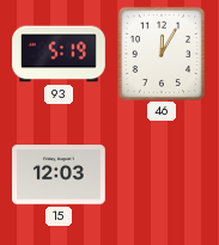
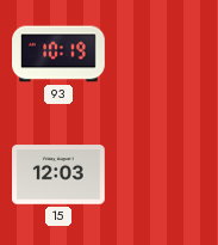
93: 5:19 -> 10:19
46: 12:05 -> none
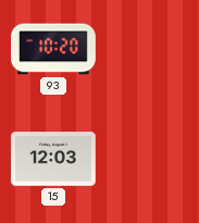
93: 10:19 -> 10:20
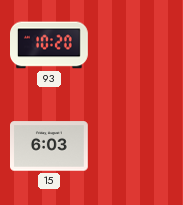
15: 12:03 -> 6:03
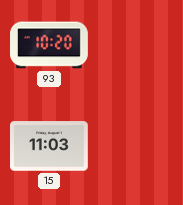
15: 6:03 -> 11:03
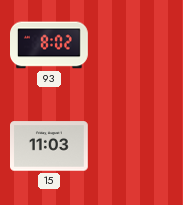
93: 10:20 -> 8:02
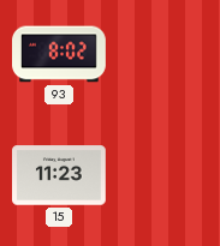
15: 11:03 -> 11:23
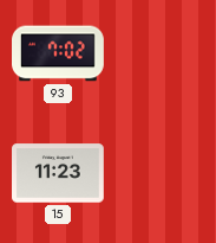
93: 8:02 -> 7:02
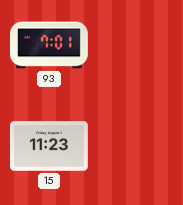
93: 7:02 -> 7:01
